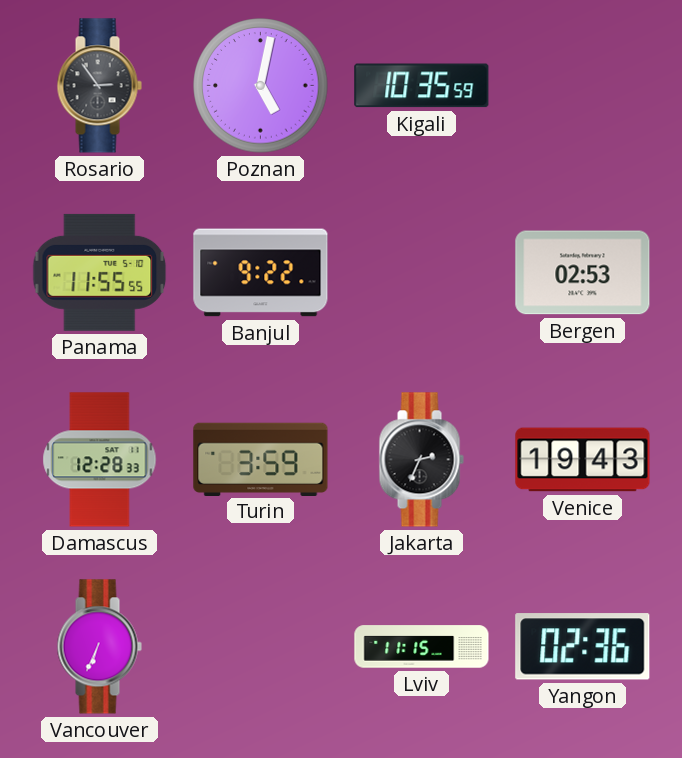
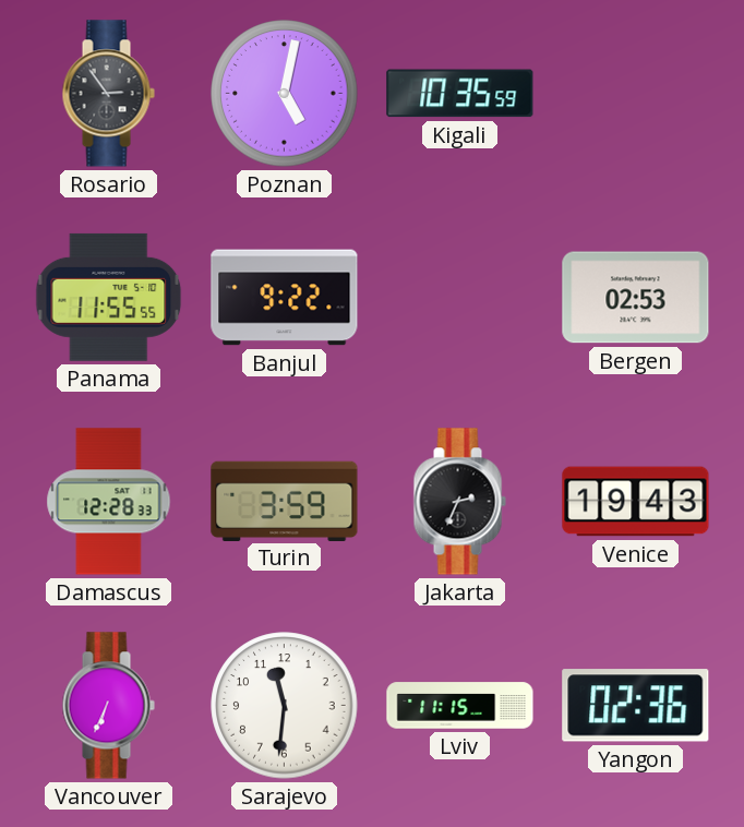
Sarajevo: none -> 11:31
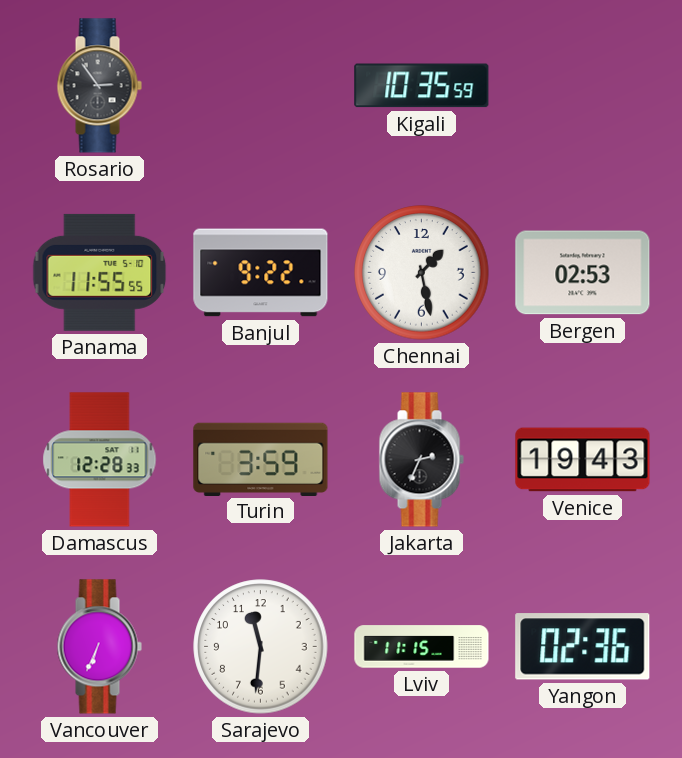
Poznan: 5:02 -> none
Chennai: none -> 1:28
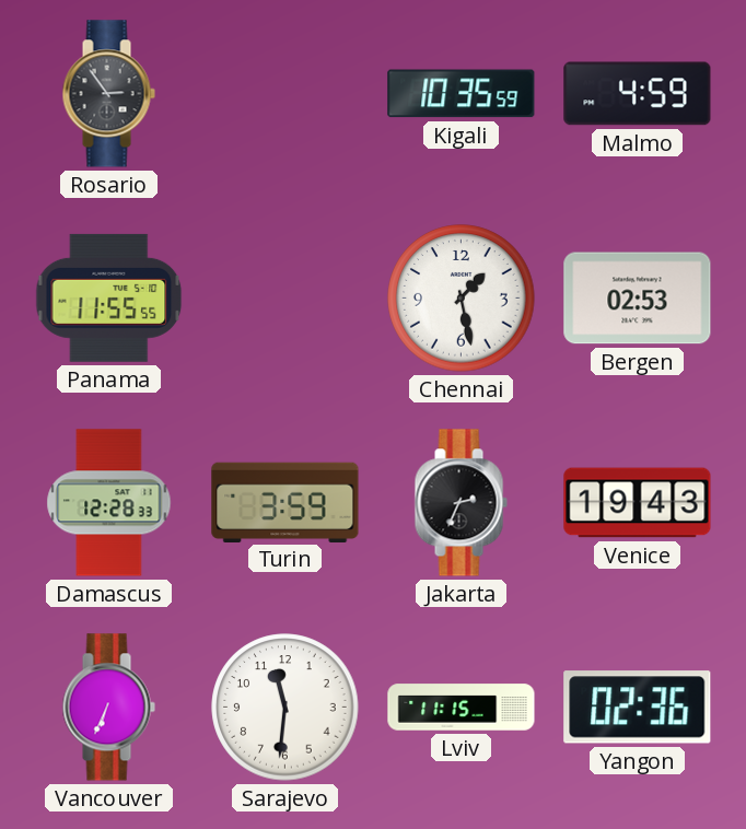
Malmo: none -> 4:59
Banjul: 9:22 -> none
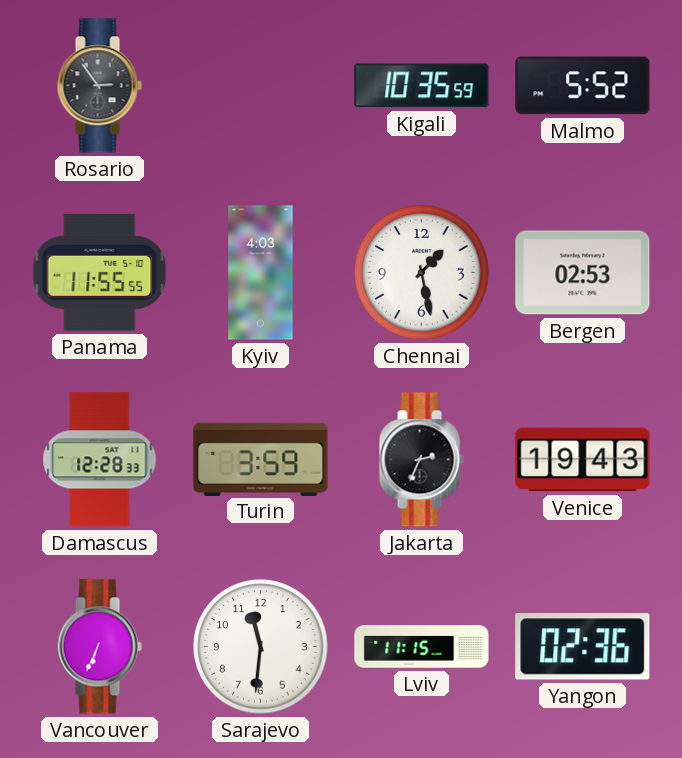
Malmo: 4:59 -> 5:52
Kyiv: none -> 4:03
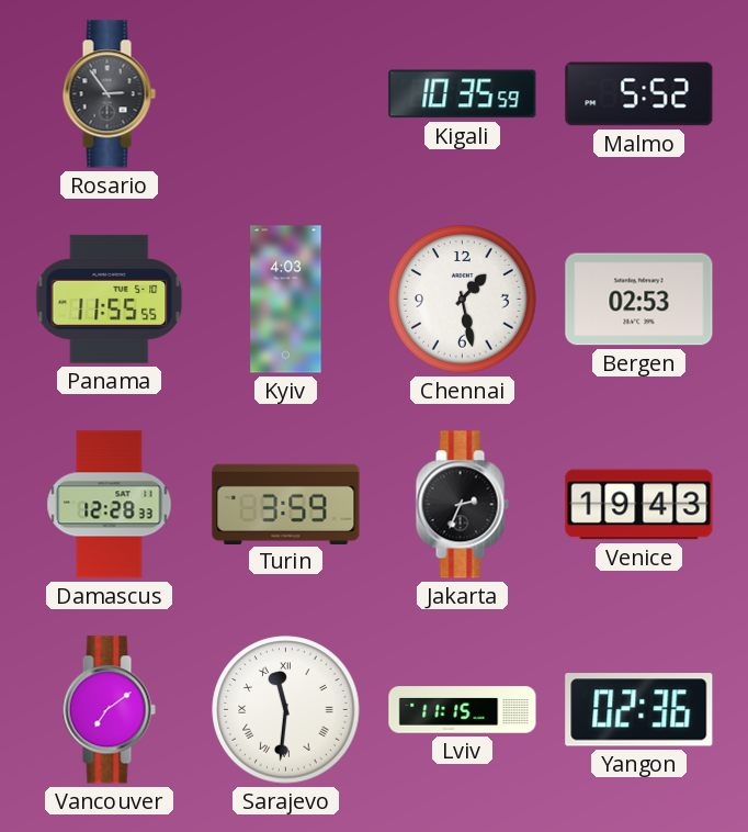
Vancouver: 6:34 -> 7:09
Sarajevo numerals: Arabic -> Roman
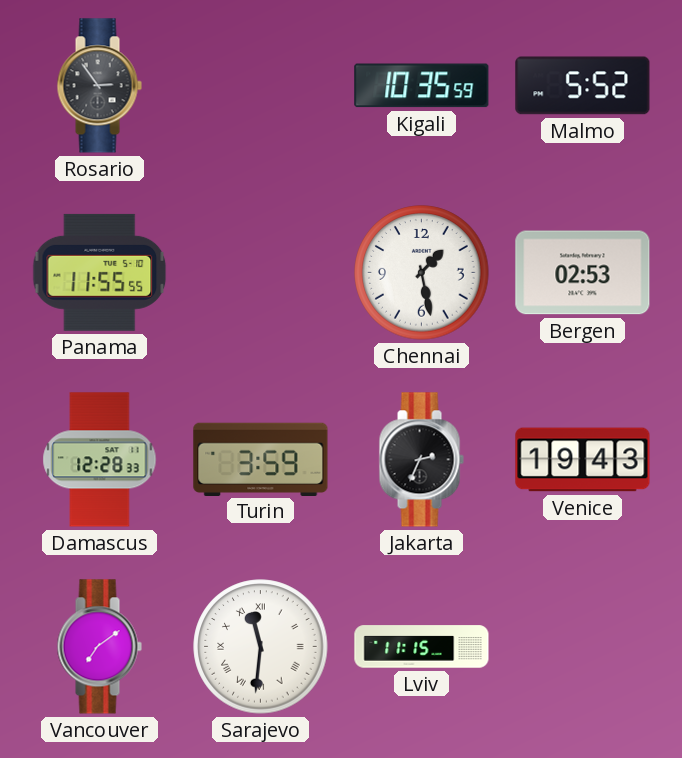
Kyiv: 4:03 -> none
Yangon: 02:36 -> none
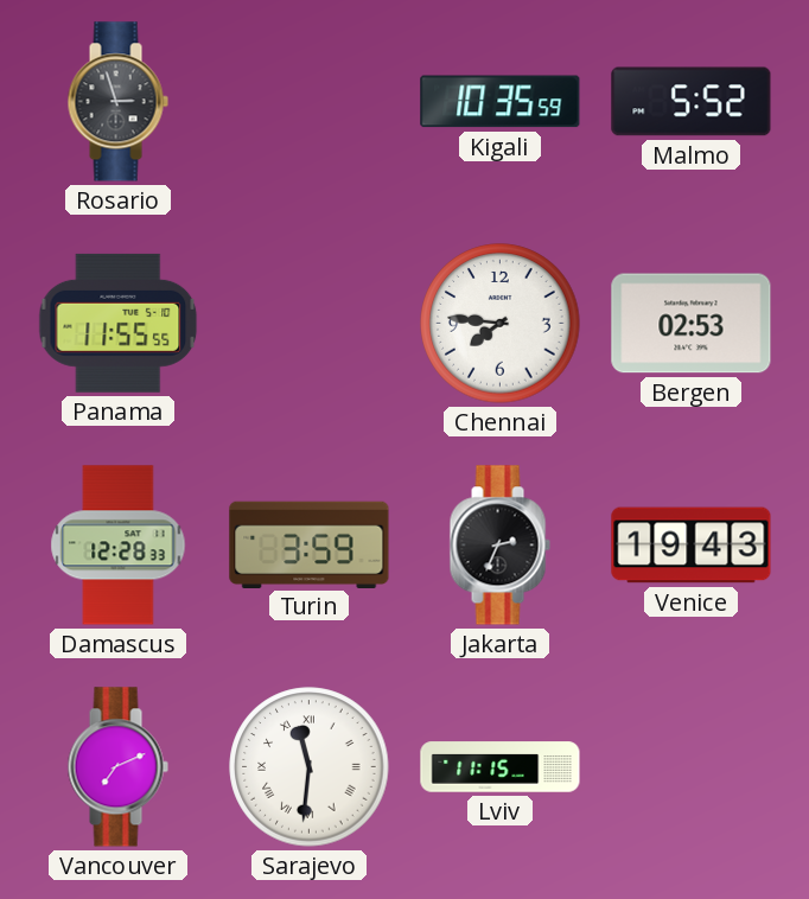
Rosario: 2:54 -> 2:57
Chennai: 1:28 -> 7:46
Vancouver: 7:09 -> 7:11
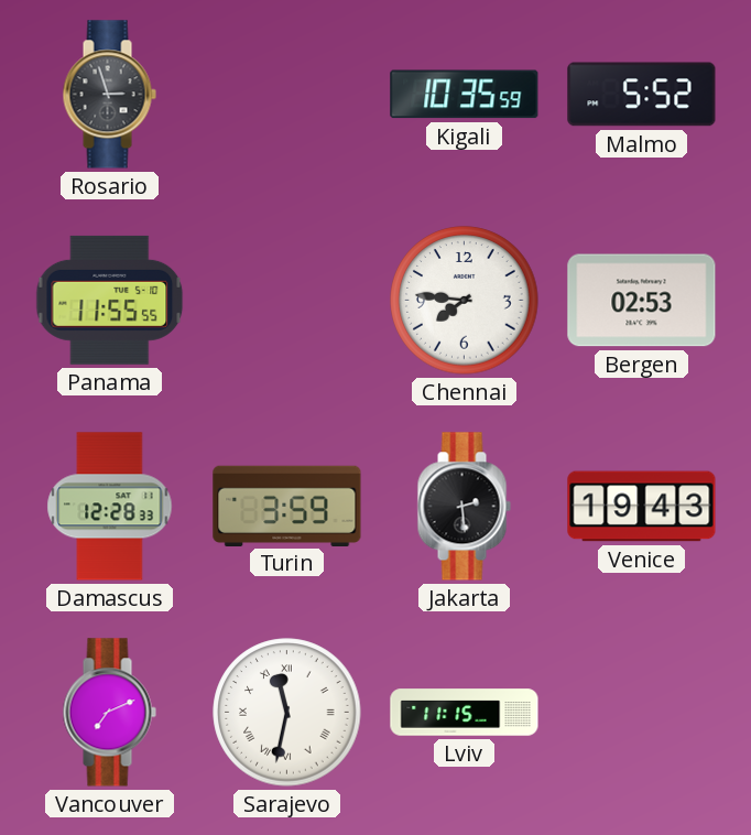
Jakarta: 2:34 -> 2:29
Sarajevo: 11:31 -> 11:32
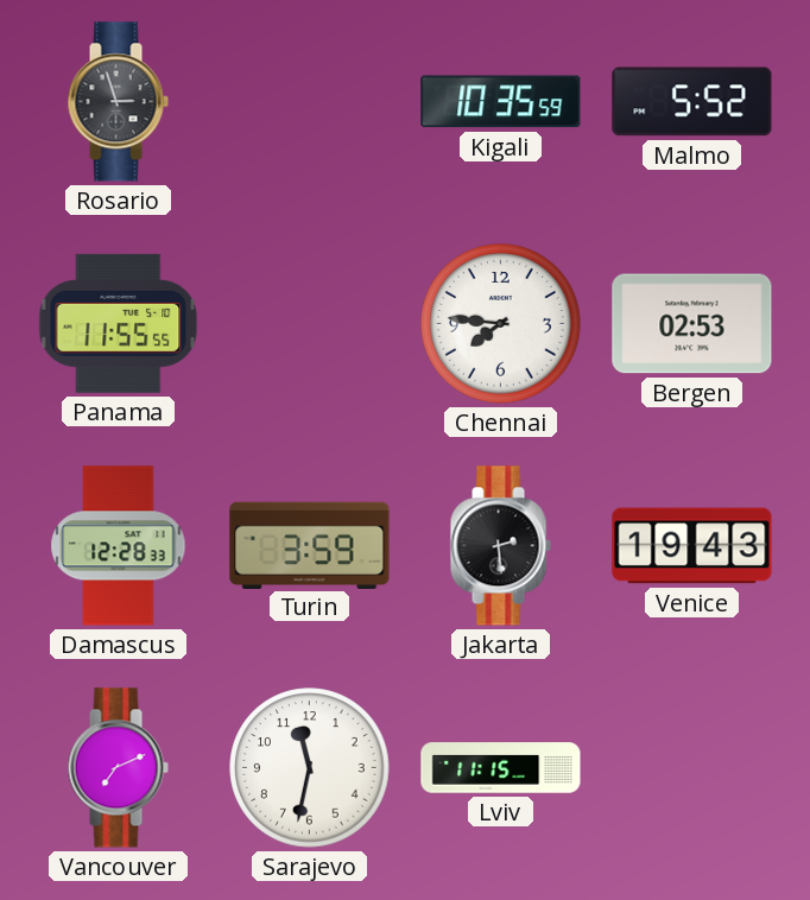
Sarajevo numerals: Roman -> Arabic
